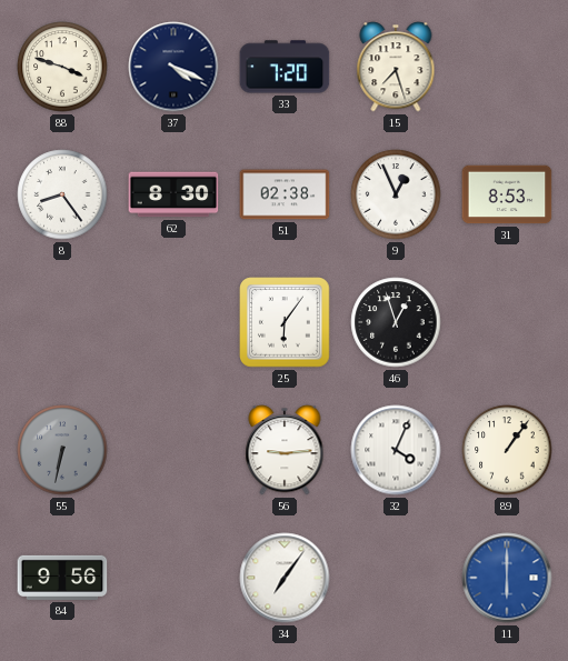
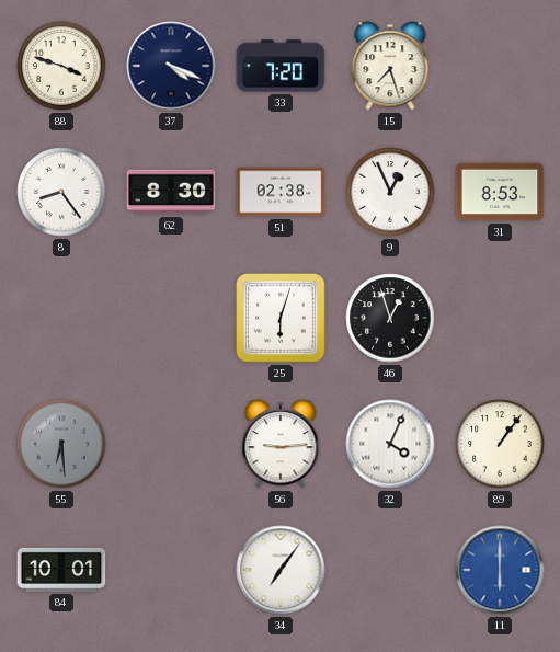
25: 6:06 -> 6:03
55: 6:32 -> 6:29
84: 9:56 -> 10:01
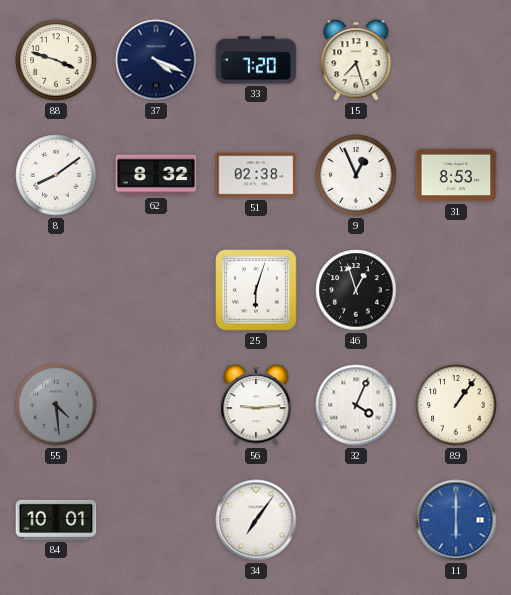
8: 8:24 -> 8:09
62: 8:30 -> 8:32
55: 6:29 -> 4:29
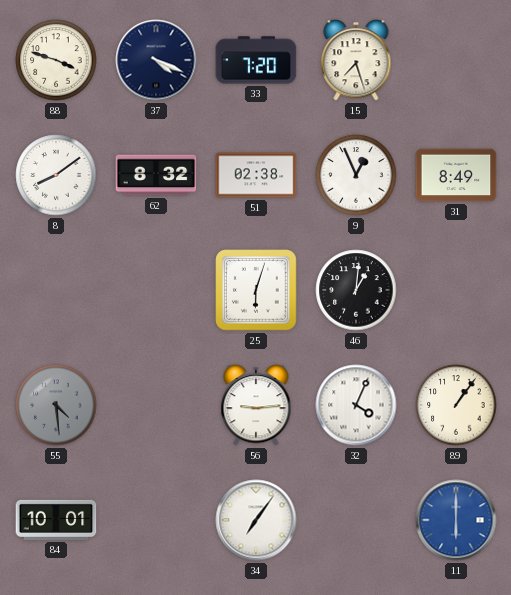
31: 8:53 -> 8:49
46: 12:57 -> 1:01
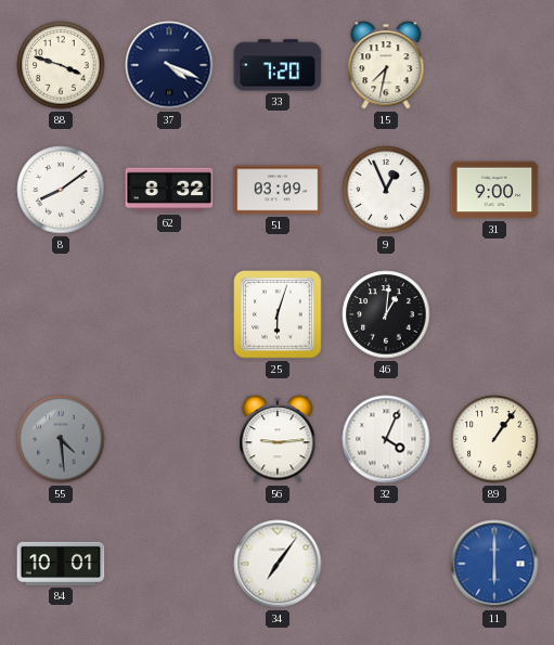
15: 7:27 -> 7:32
51: 02:38 -> 03:09
31: 8:49 -> 9:00
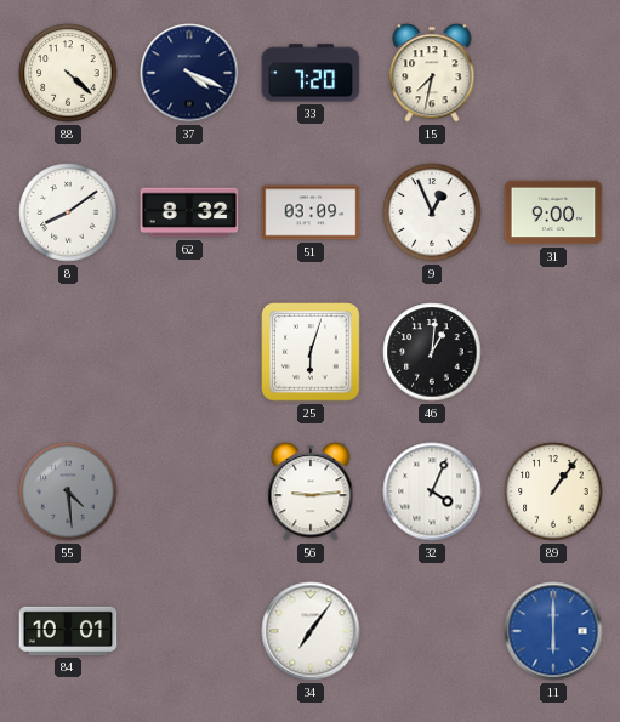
88: 3:48 -> 4:22
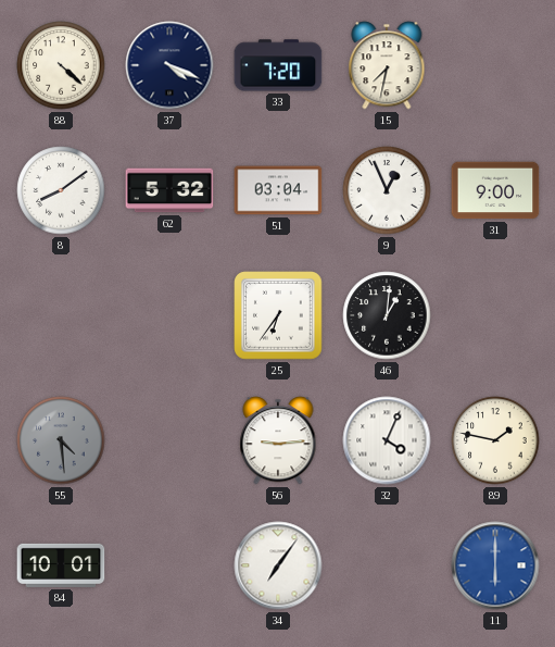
62: 8:32 -> 5:32
51: 03:09 -> 03:04
25: 6:03 -> 6:36
89: 1:06 -> 1:47
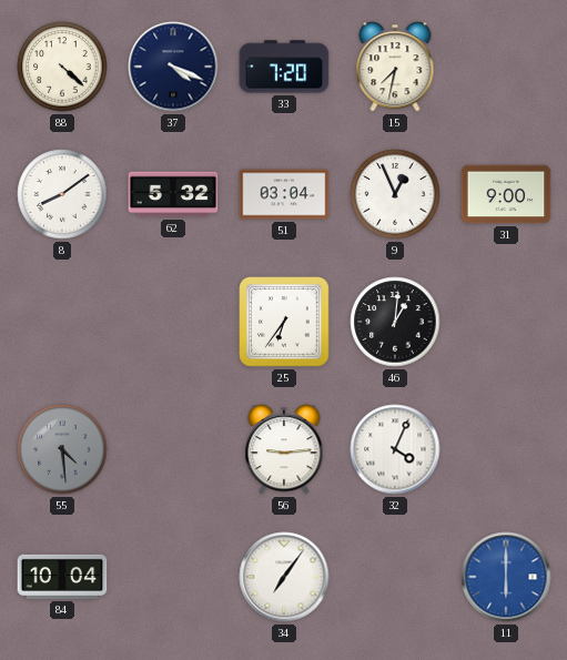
89: 1:47 -> none
84: 10:01 -> 10:04
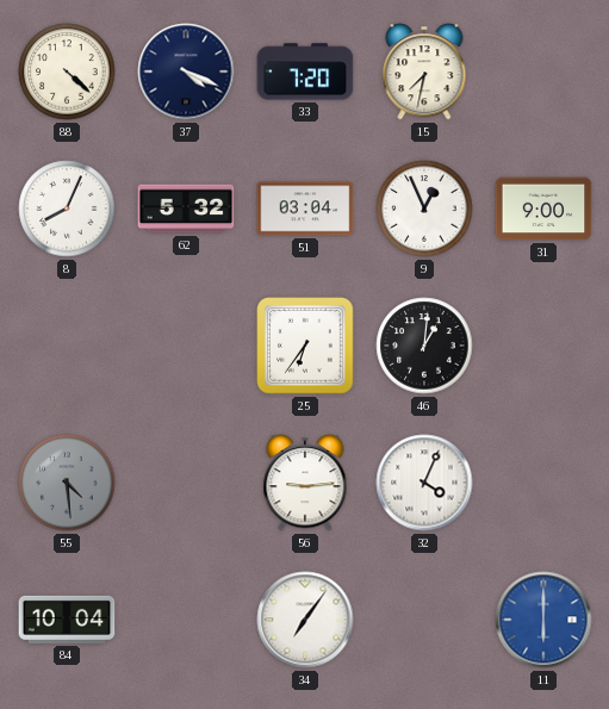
8: 8:09 -> 8:04
